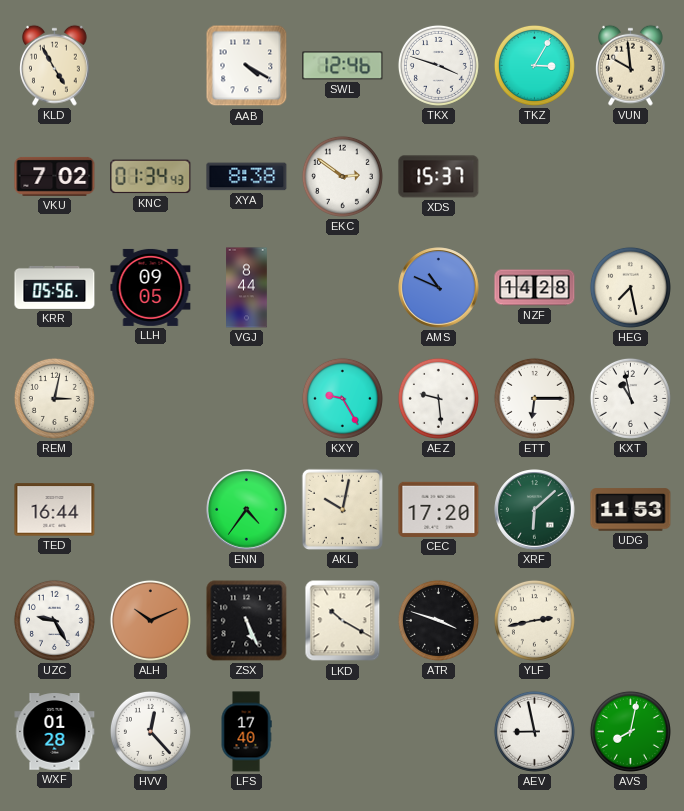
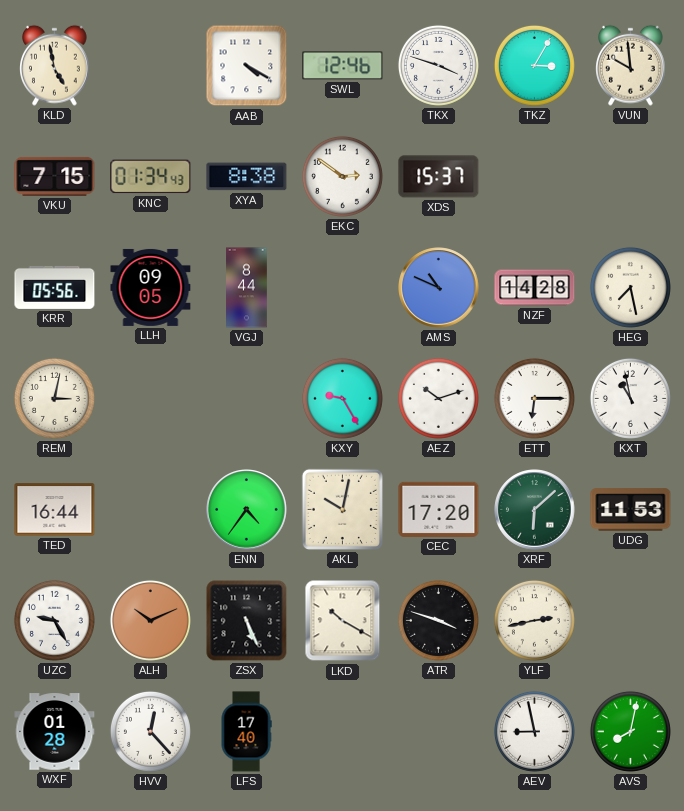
KLD: 4:55 -> 4:58
VKU: 7:02 -> 7:15
AEZ: 9:29 -> 10:12
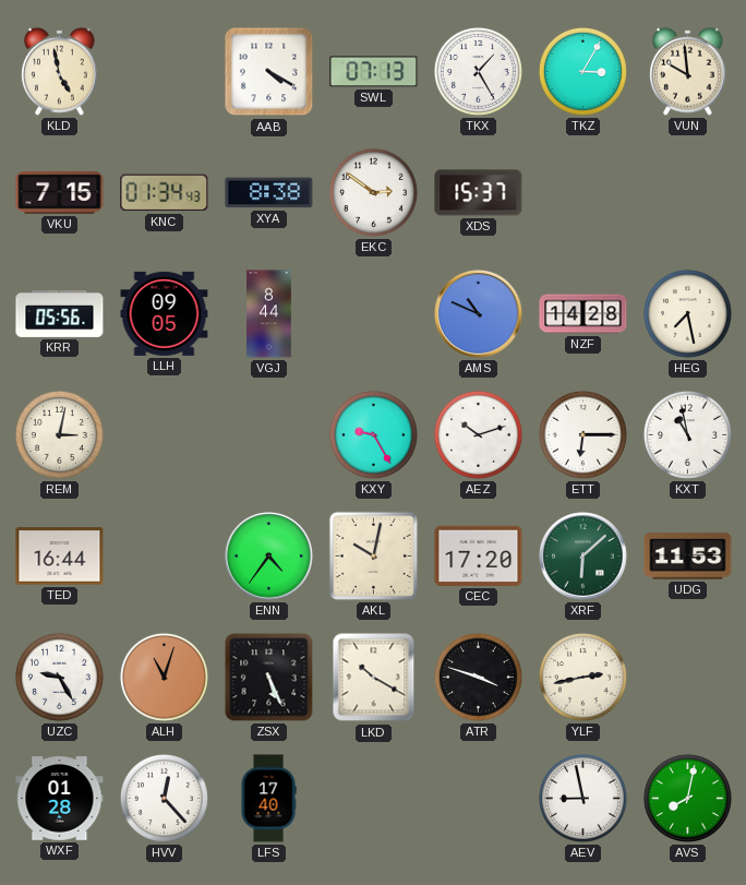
SWL: 12:46 -> 07:13
TKX: 3:48 -> 1:25
ALH: 10:11 -> 11:03
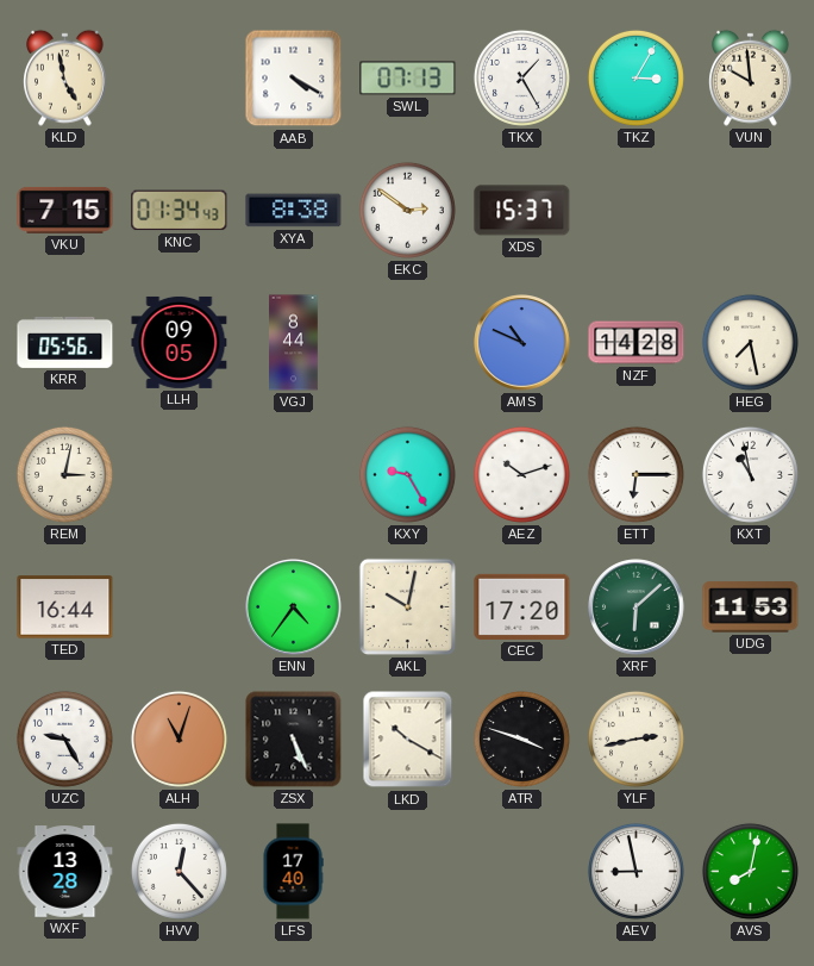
WXF: 01:28 -> 13:28
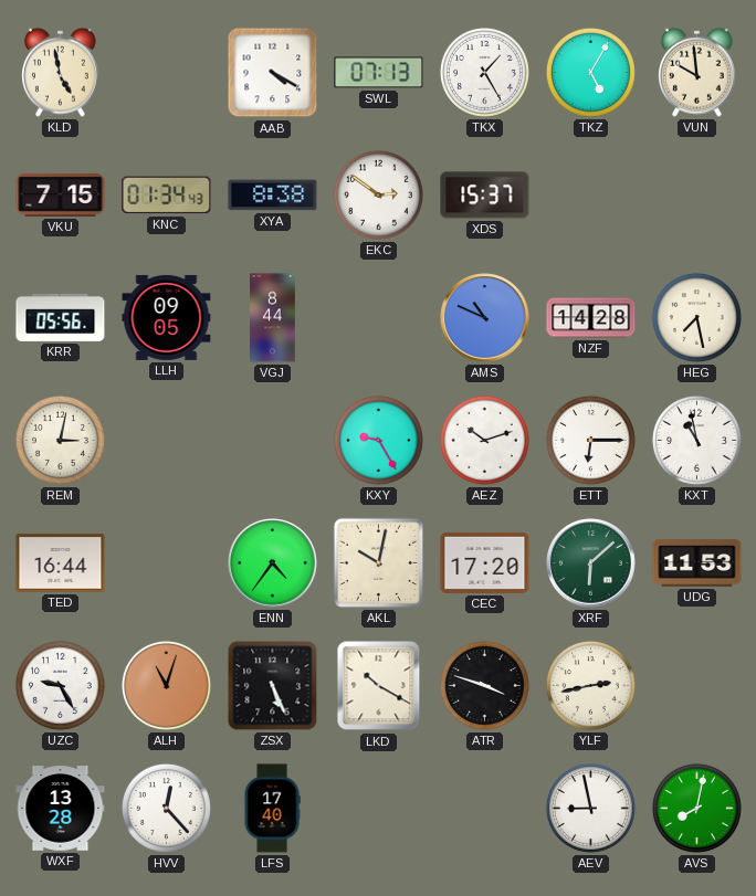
TKZ: 3:05 -> 5:05
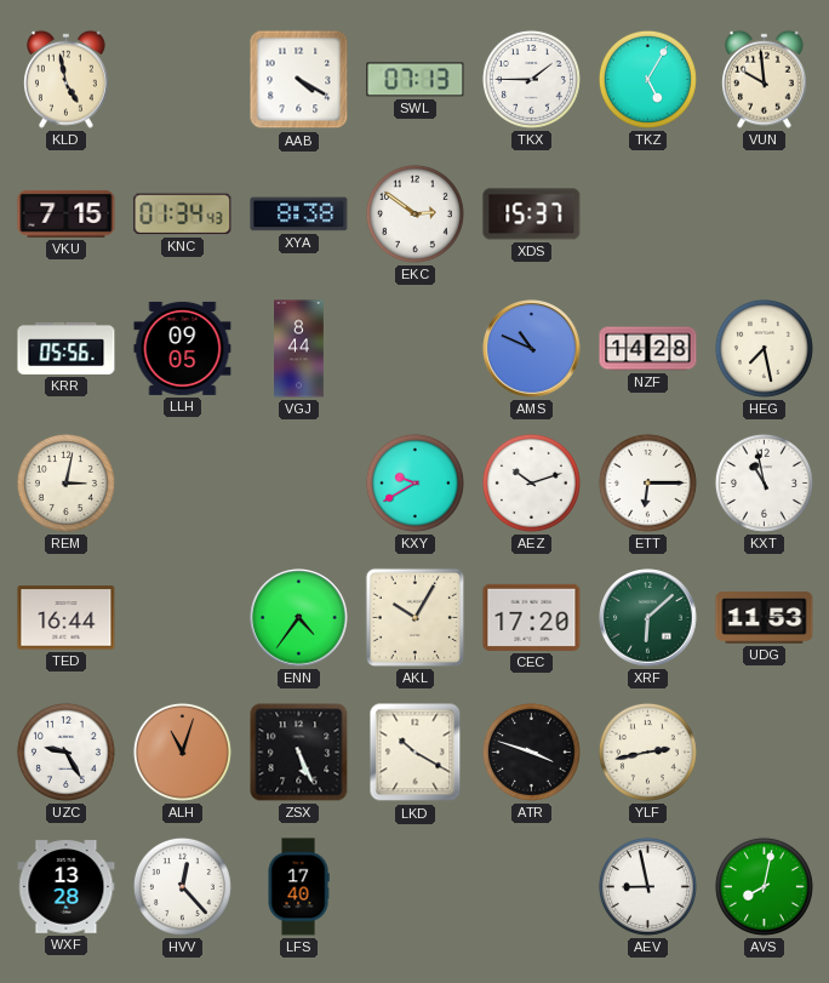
TKX: 1:25 -> 1:45
KXY: 9:25 -> 9:40
AKL: 10:02 -> 10:05
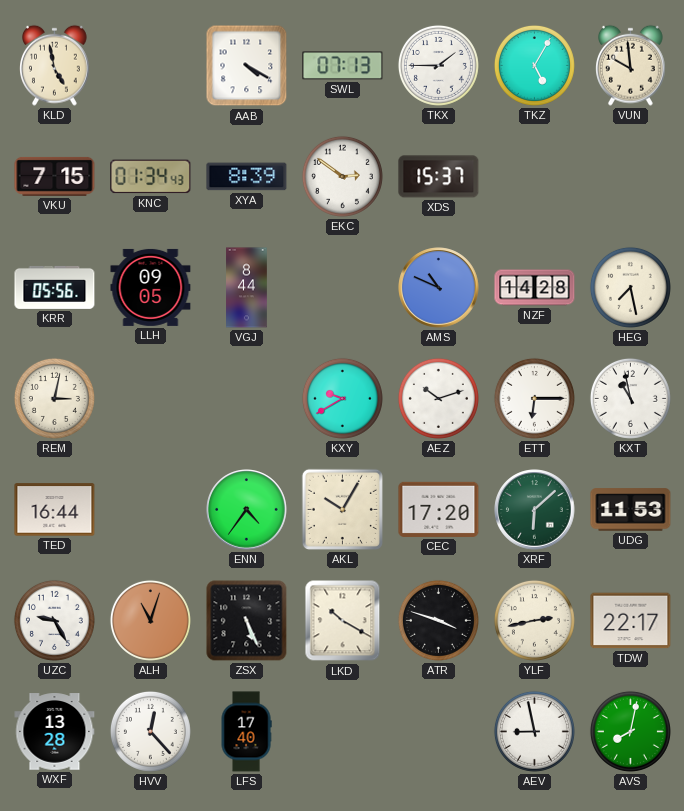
XYA: 8:38 -> 8:39
TDW: none -> 22:17
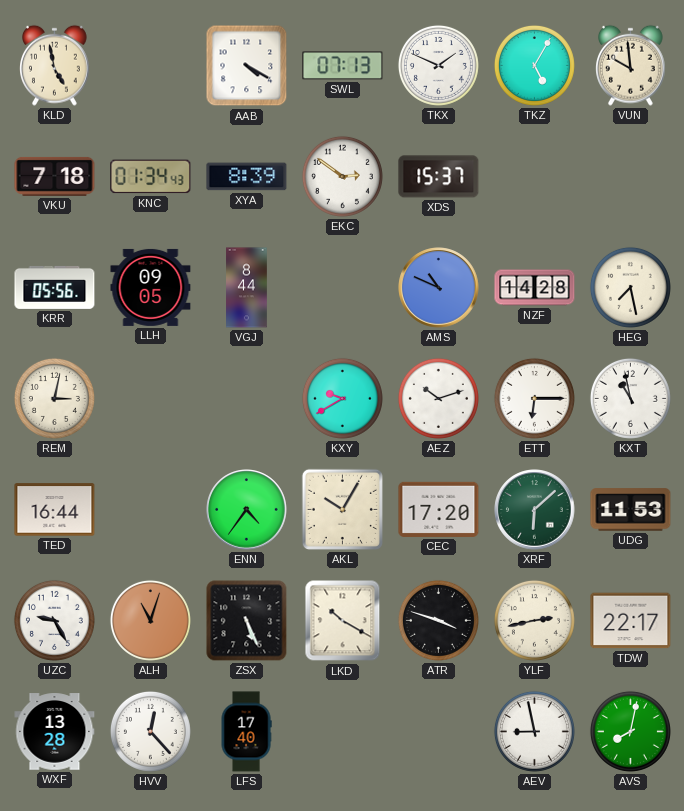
TKX: 1:45 -> 1:49
VKU: 7:15 -> 7:18
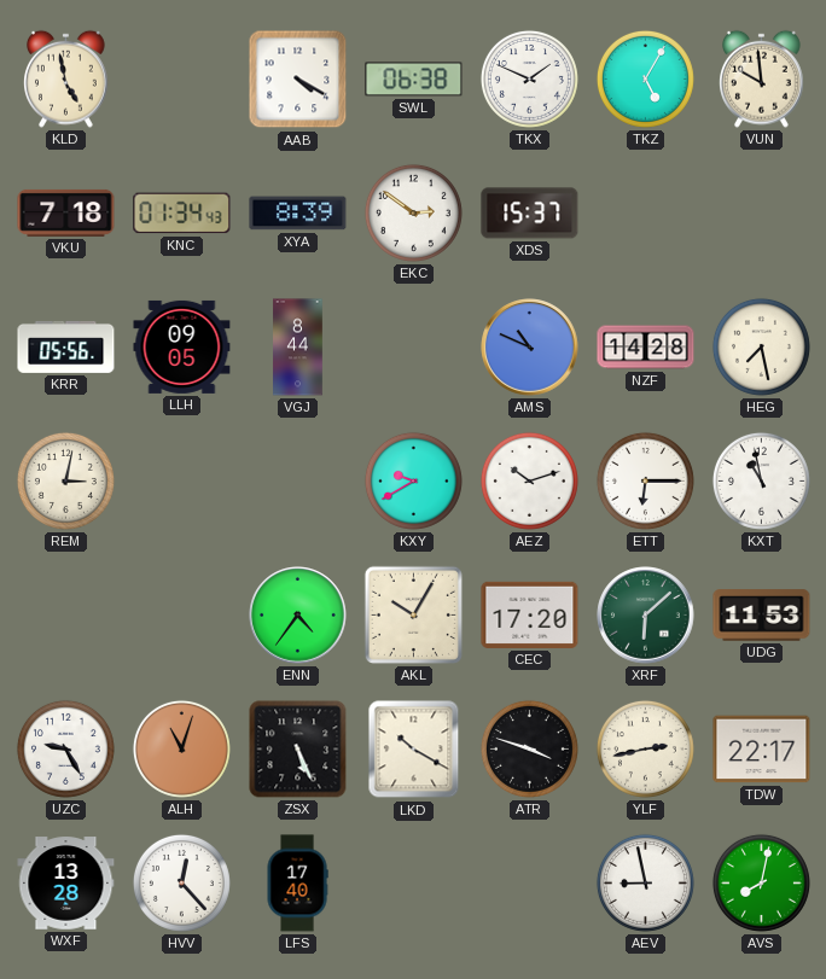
SWL: 07:13 -> 06:38
TED: 16:44 -> none
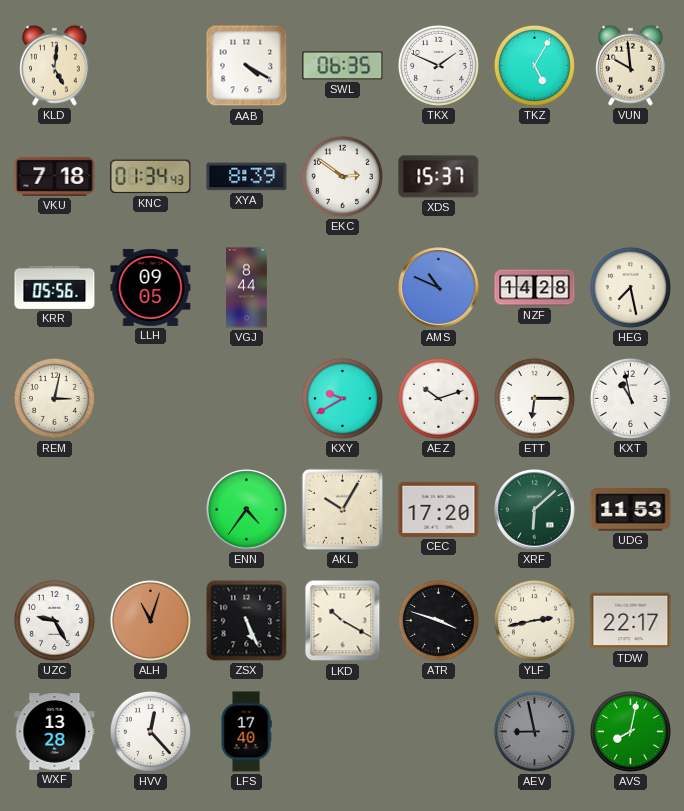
KLD: 4:58 -> 5:01
SWL: 06:38 -> 06:35
AEV dial: white -> grey
